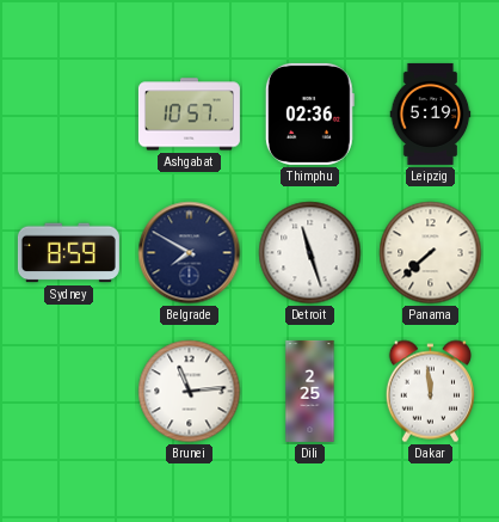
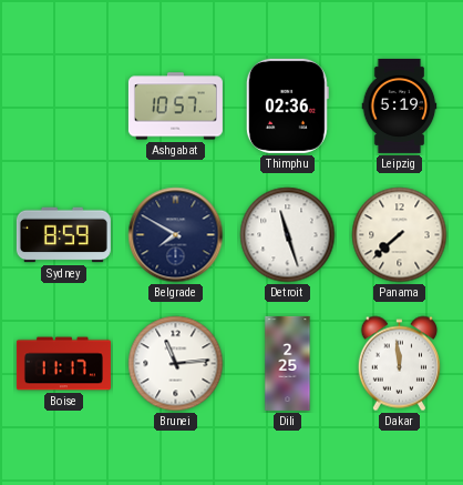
Boise: none -> 11:17
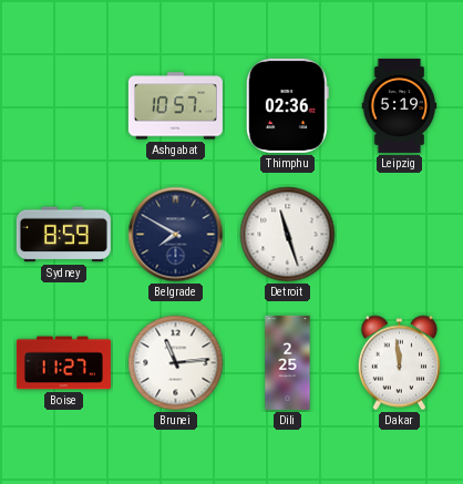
Panama: 7:38 -> none
Boise: 11:17 -> 11:27
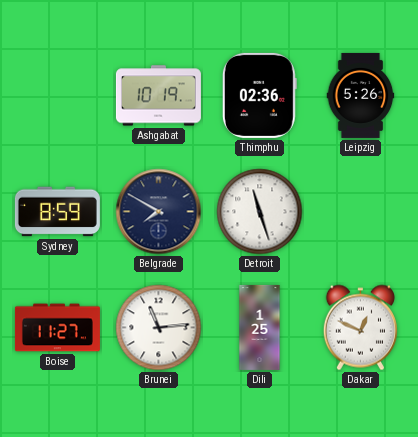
Ashgabat: 10:57 -> 10:19
Leipzig: 5:19 -> 5:26
Dili: 2:25 -> 1:25
Dakar: 11:59 -> 12:49
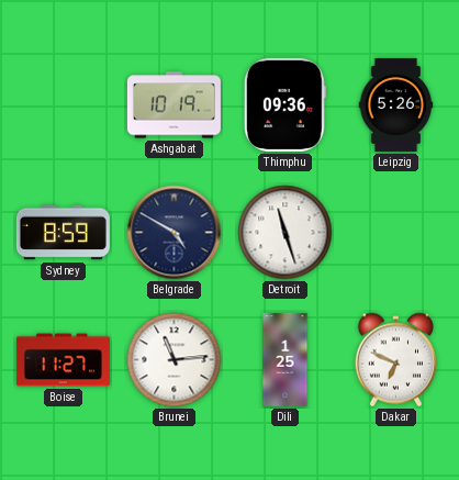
Thimphu: 02:36 -> 09:36
Belgrade: 7:50 -> 4:50
Dakar: 12:49 -> 6:49
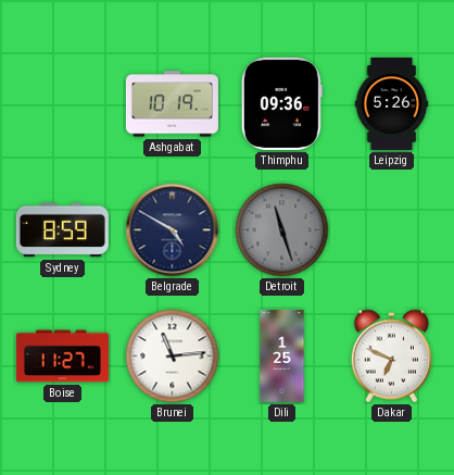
Detroit dial: white -> grey
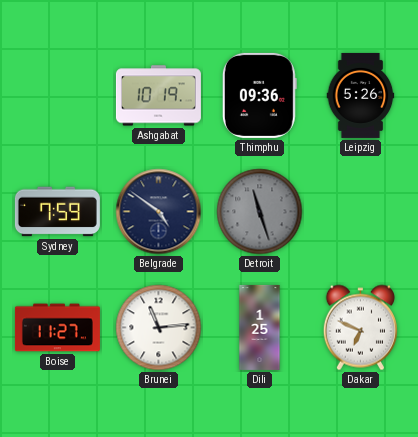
Sydney: 8:59 -> 7:59
Belgrade: 4:50 -> 4:51
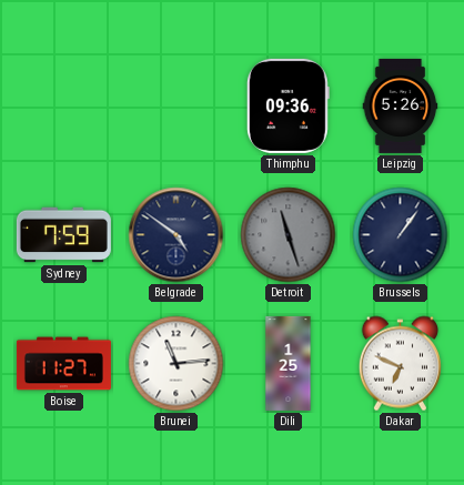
Ashgabat: 10:19 -> none
Brussels: none -> 1:06
